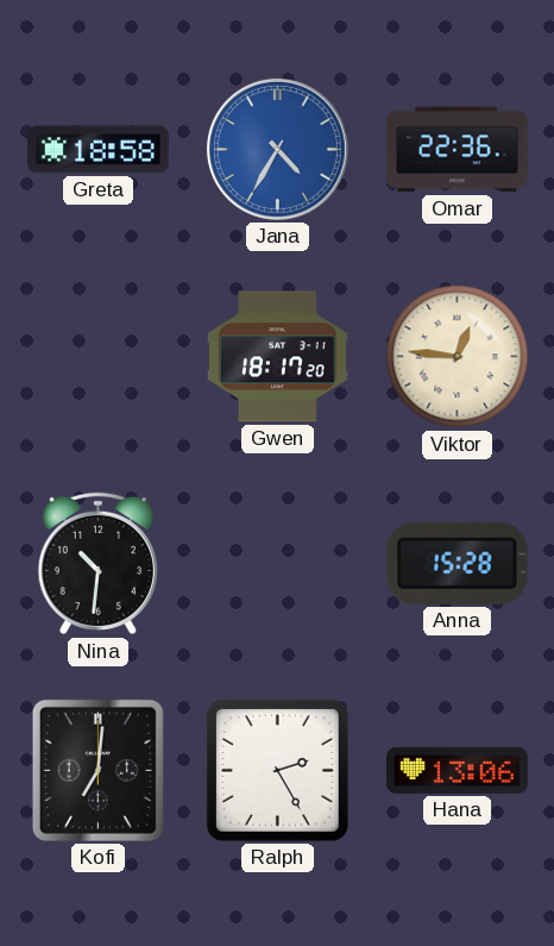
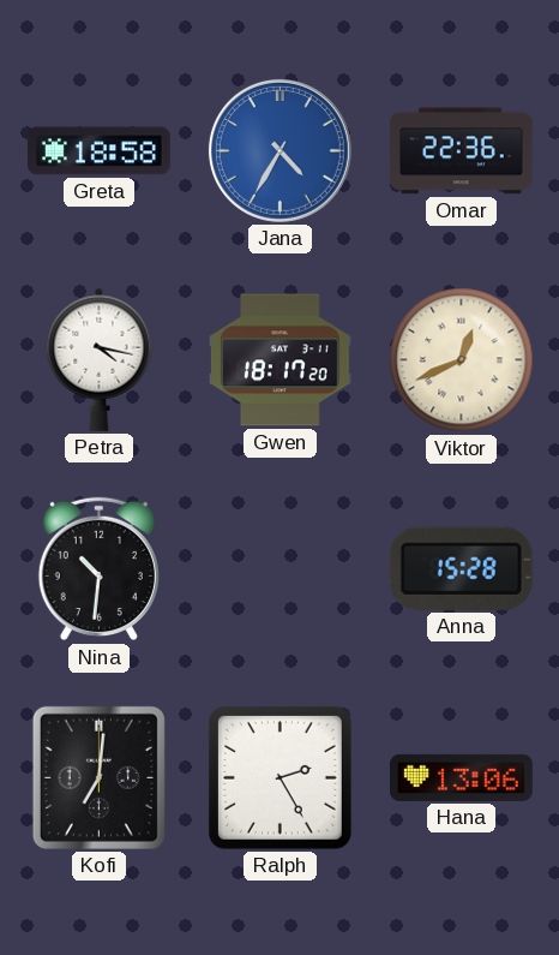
Petra: none -> 4:17
Viktor: 12:46 -> 12:41
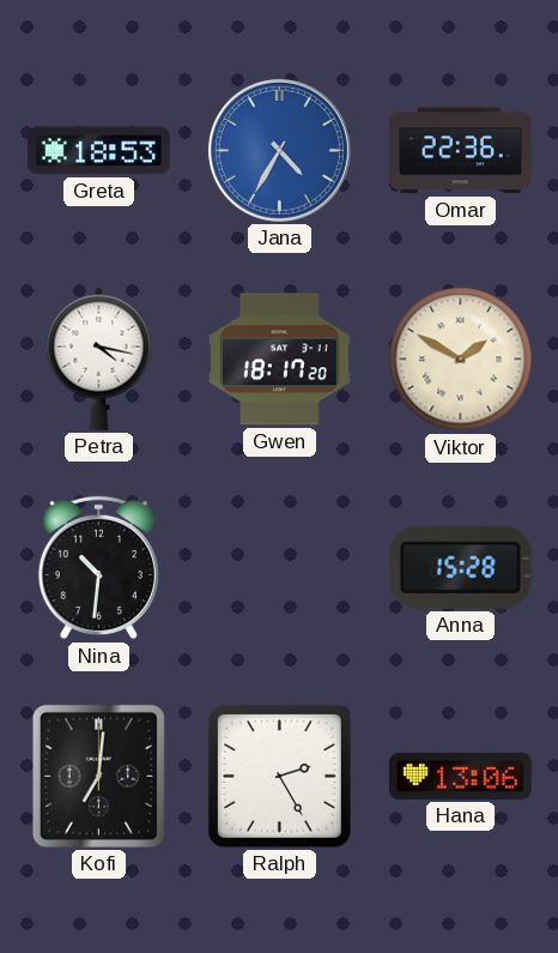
Greta: 18:58 -> 18:53
Viktor: 12:41 -> 1:50
